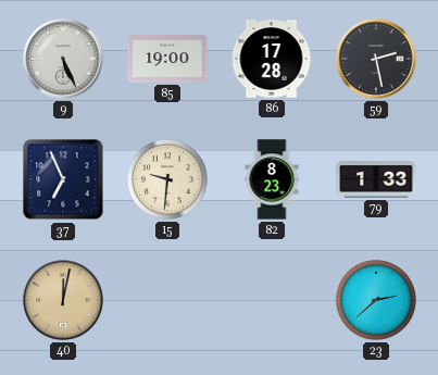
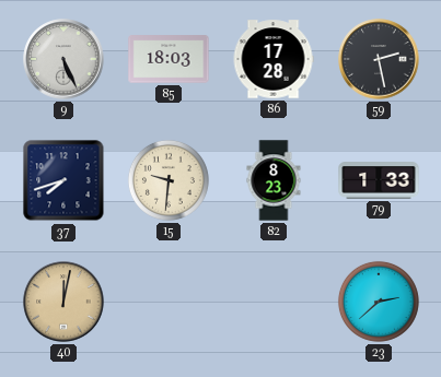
85: 19:00 -> 18:03
37: 6:56 -> 7:42
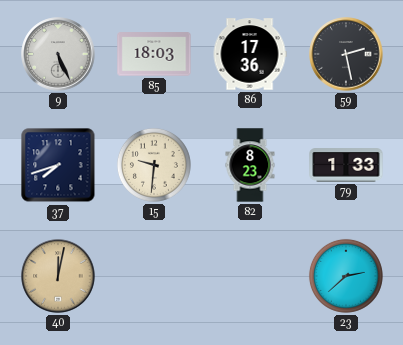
86: 17:28 -> 17:36
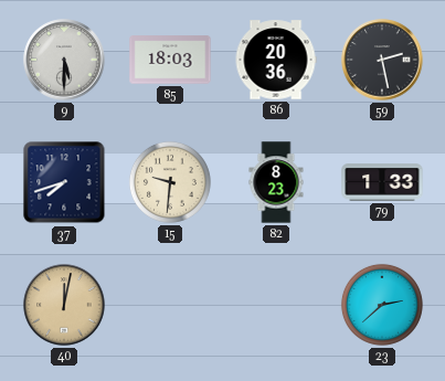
9: 5:26 -> 5:30
86: 17:36 -> 20:36
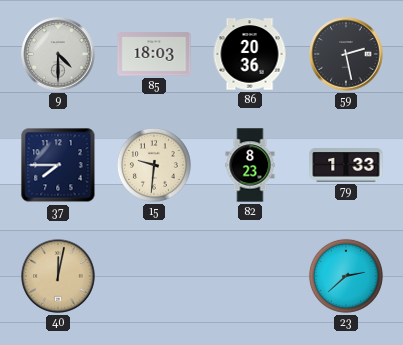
9: 5:30 -> 4:30
37: 7:42 -> 7:45
